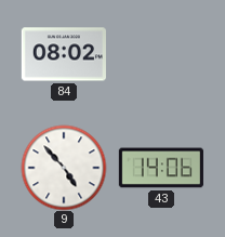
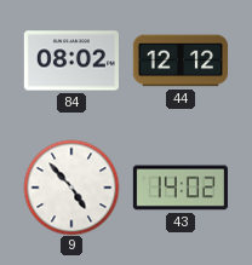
44: none -> 12:12
43: 14:06 -> 14:02
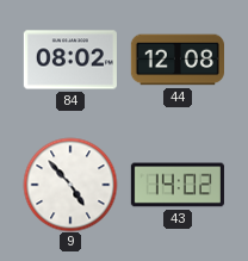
44: 12:12 -> 12:08
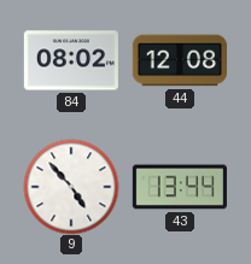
43: 14:02 -> 13:44
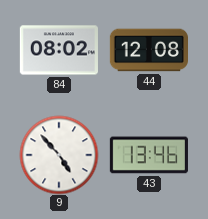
43: 13:44 -> 13:46
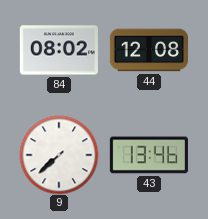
9: 4:53 -> 7:38
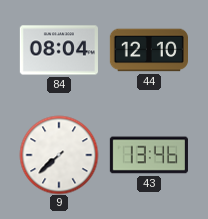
84: 08:02 -> 08:04
44: 12:08 -> 12:10
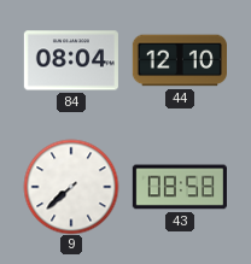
43: 13:46 -> 08:58
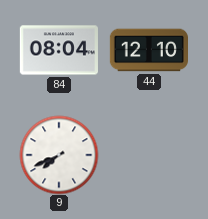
9: 7:38 -> 7:41
43: 08:58 -> none
